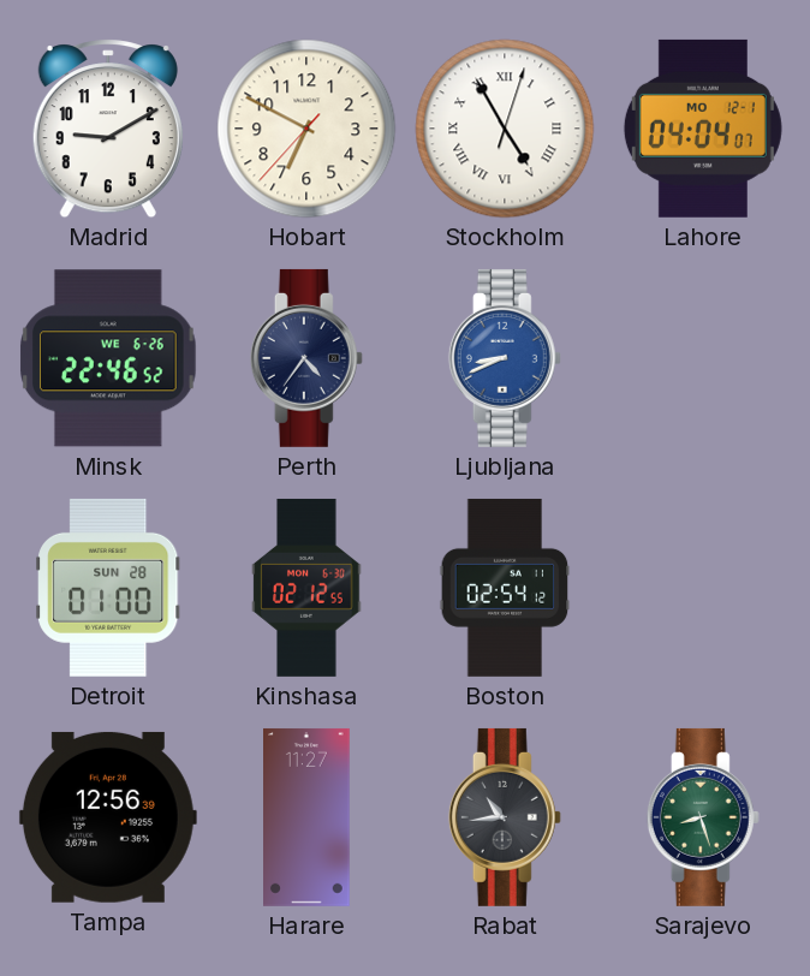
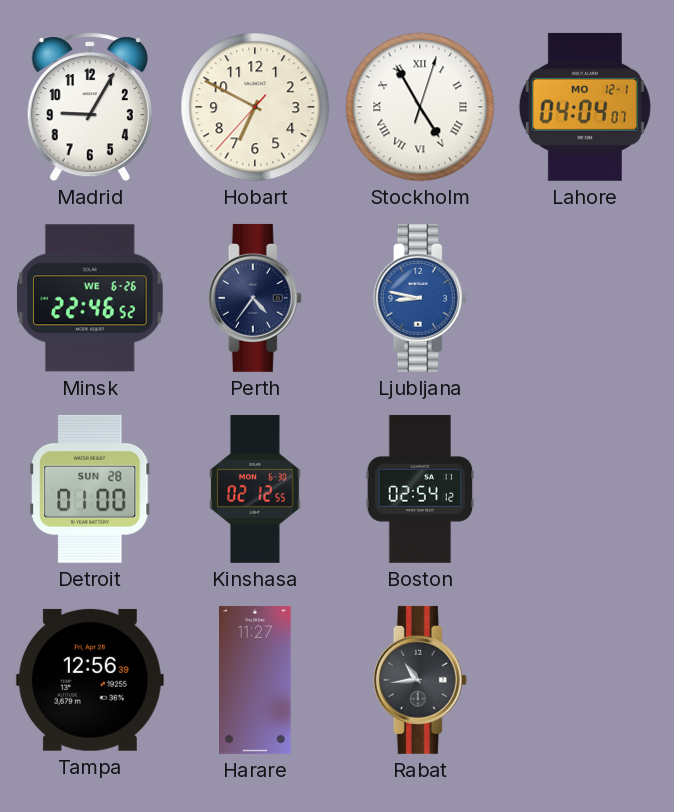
Madrid: 9:10 -> 9:05
Ljubljana: 8:41 -> 8:47
Sarajevo: 8:27 -> none
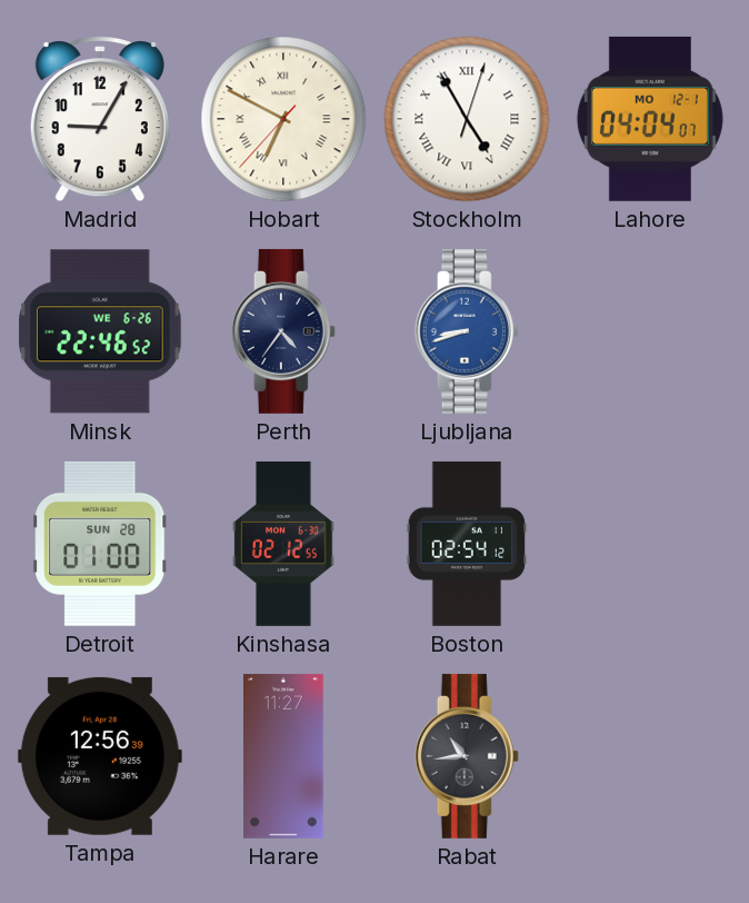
Hobart numerals: Arabic -> Roman
Ljubljana: 8:47 -> 8:42
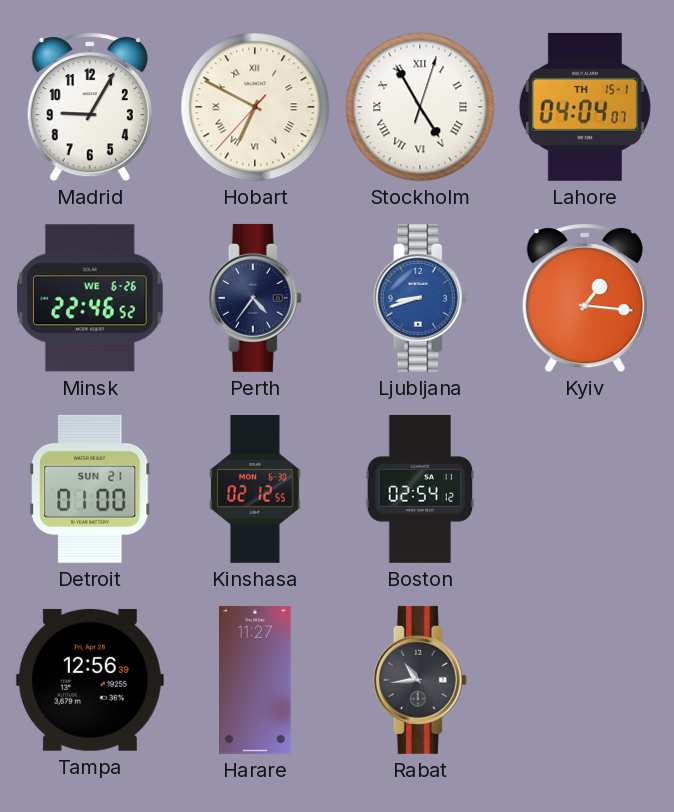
Lahore date: MO 12-1 -> TH 15-1
Kyiv: none -> 1:16
Detroit date: SUN 28 -> SUN 21
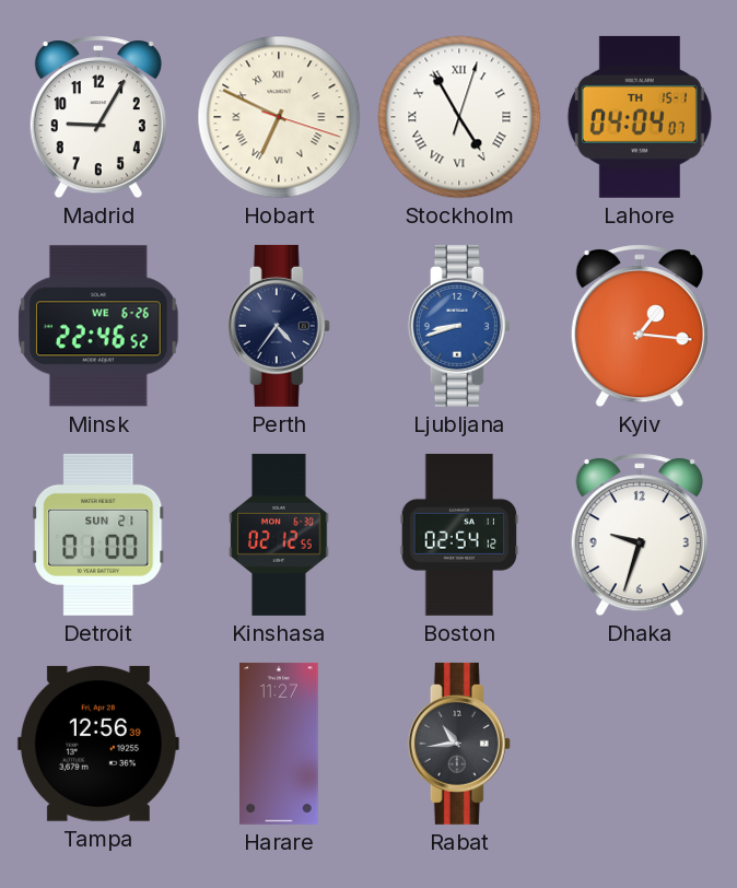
Hobart: 6:49:37 -> 6:49:18
Dhaka: none -> 9:33
